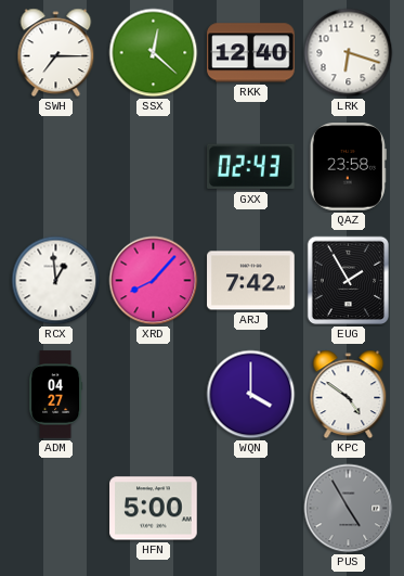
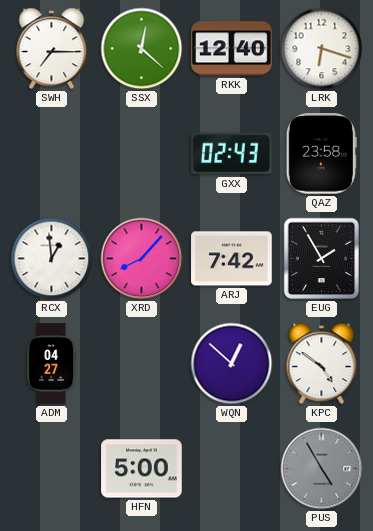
WQN: 4:00 -> 12:52
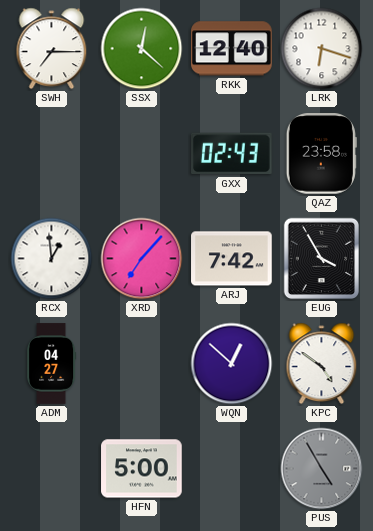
XRD: 8:07 -> 7:07
EUG: 1:55 -> 3:55
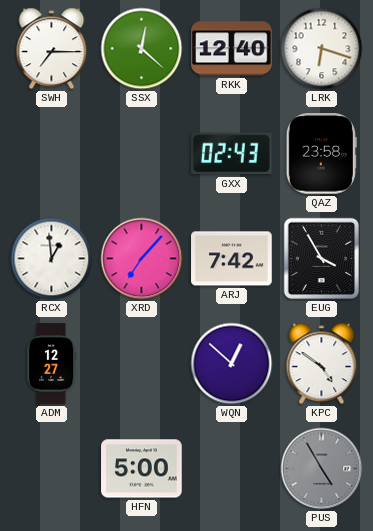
ADM: 04:27 -> 12:27
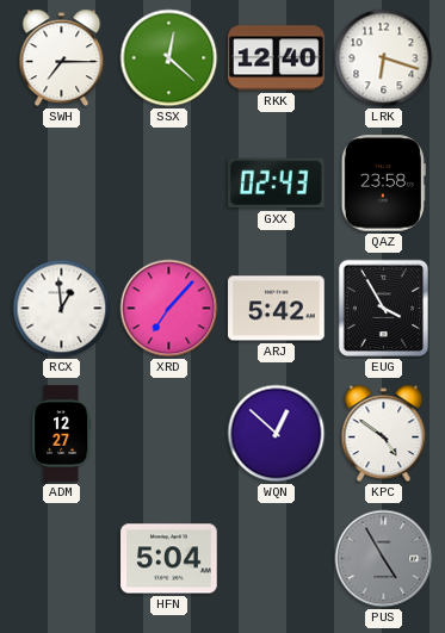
ARJ: 7:42 -> 5:42
HFN: 5:00 -> 5:04
